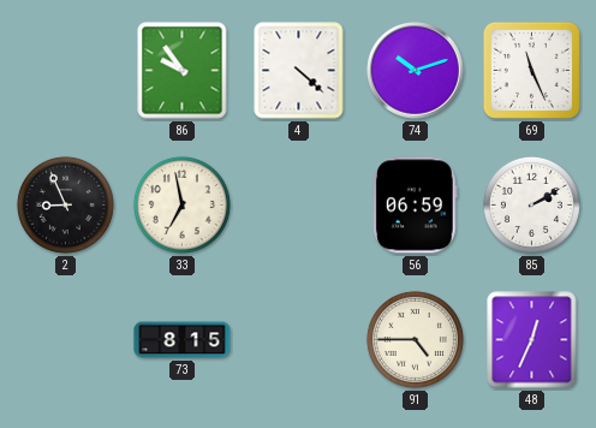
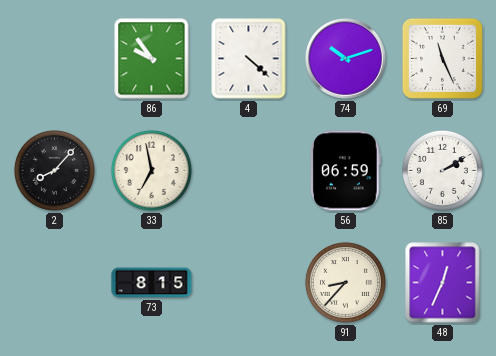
2: 8:56 -> 8:07
91: 4:45 -> 8:37
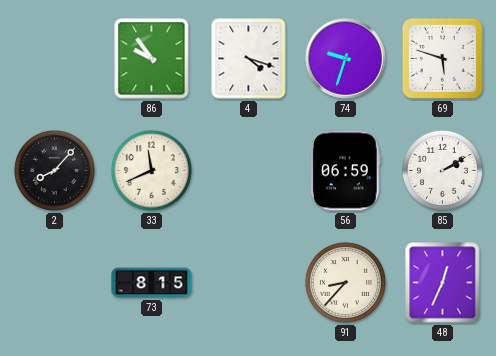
4: 4:22 -> 4:18
74: 10:12 -> 9:33
69: 11:26 -> 5:48
33: 6:58 -> 11:41
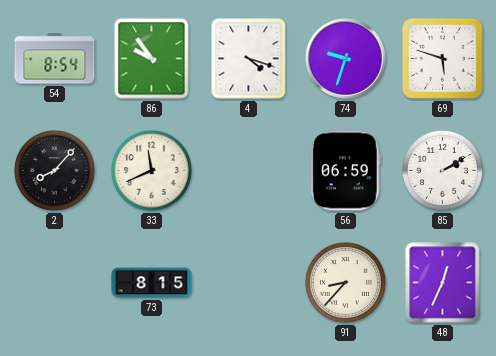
54: none -> 8:54
